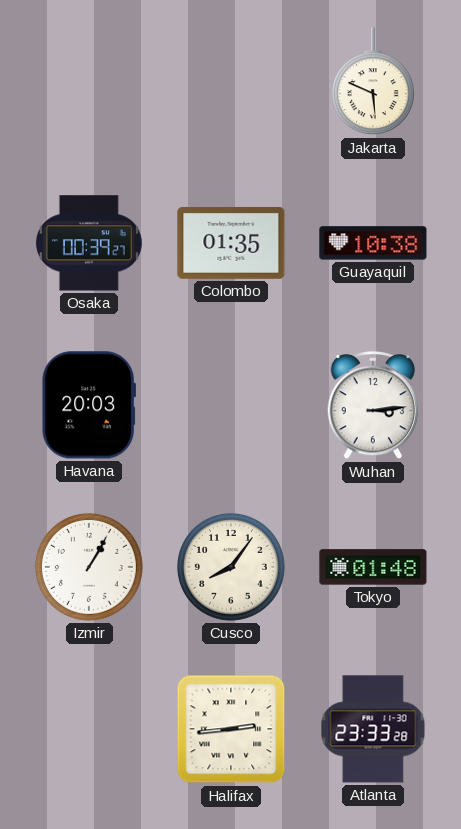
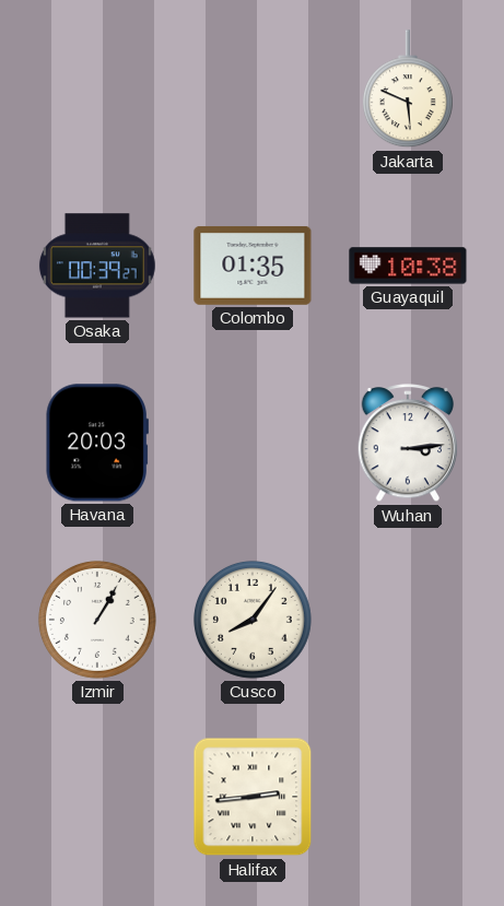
Tokyo: 01:48 -> none
Atlanta: 23:33 -> none
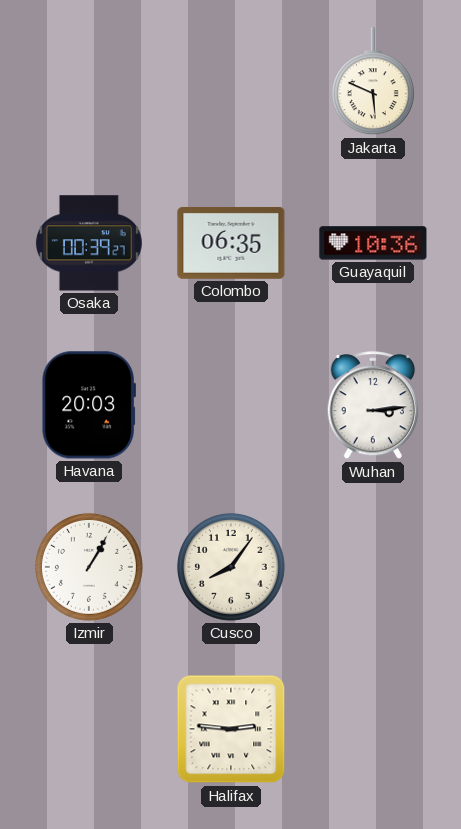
Colombo: 01:35 -> 06:35
Guayaquil: 10:38 -> 10:36
Halifax: 2:44 -> 2:46
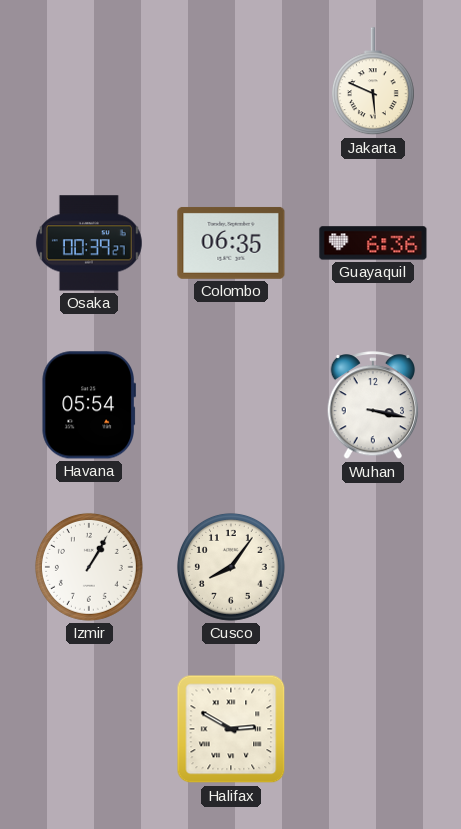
Guayaquil: 10:36 -> 6:36
Havana: 20:03 -> 05:54
Wuhan: 3:14 -> 3:17
Halifax: 2:46 -> 2:50
